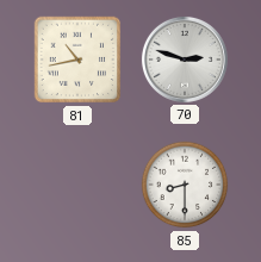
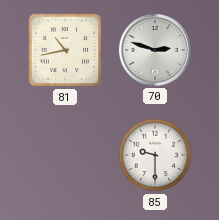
85: 8:30 -> 9:30
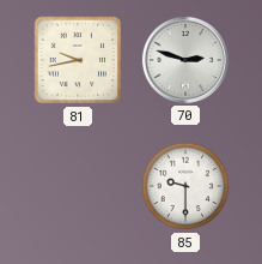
81: 10:43 -> 9:43
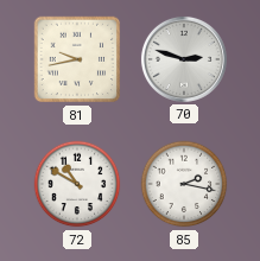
72: none -> 10:50
85: 9:30 -> 2:17
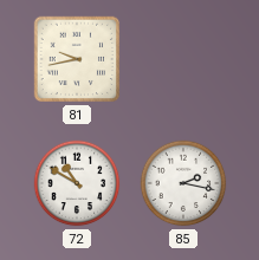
70: 2:48 -> none
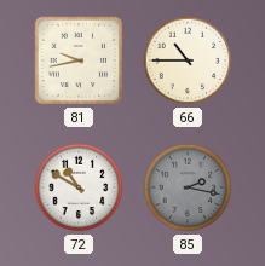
66: none -> 10:45
85 dial: white -> grey
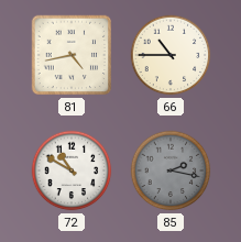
81: 9:43 -> 4:43
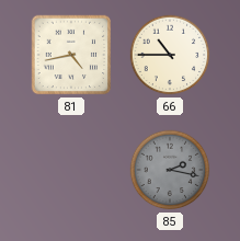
72: 10:50 -> none
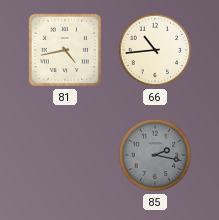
66: 10:45 -> 10:44
